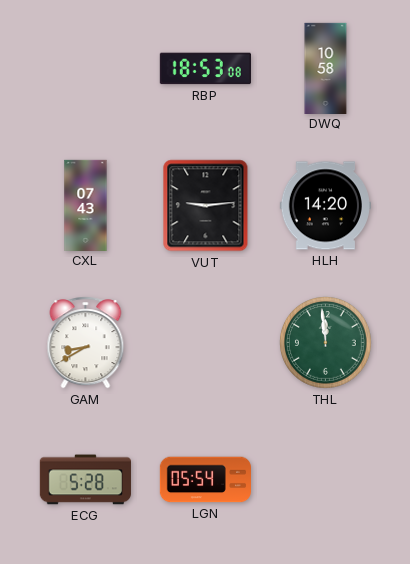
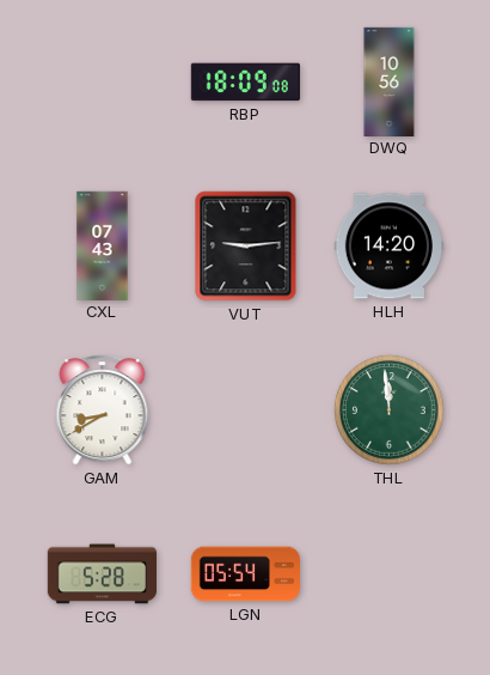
RBP: 18:53 -> 18:09
DWQ: 10:58 -> 10:56
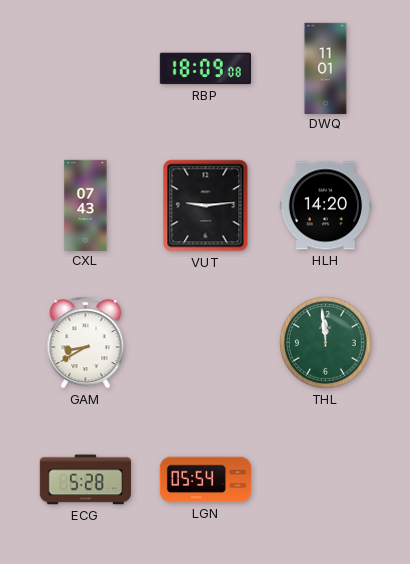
DWQ: 10:56 -> 11:01
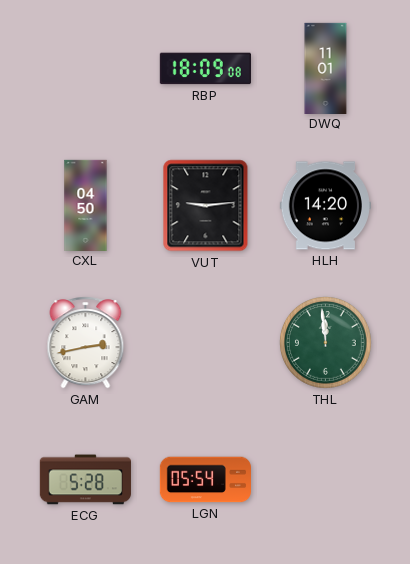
CXL: 07:43 -> 04:50
GAM: 8:40 -> 2:43
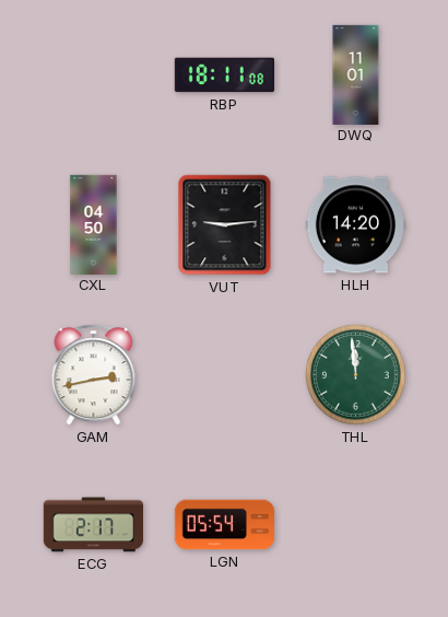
RBP: 18:09 -> 18:11
ECG: 5:28 -> 2:17
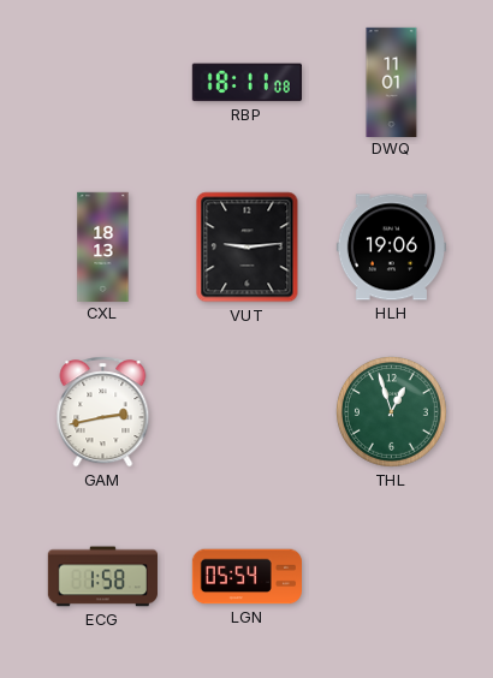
CXL: 04:50 -> 18:13
HLH: 14:20 -> 19:06
THL: 11:59 -> 12:57
ECG: 2:17 -> 1:58
